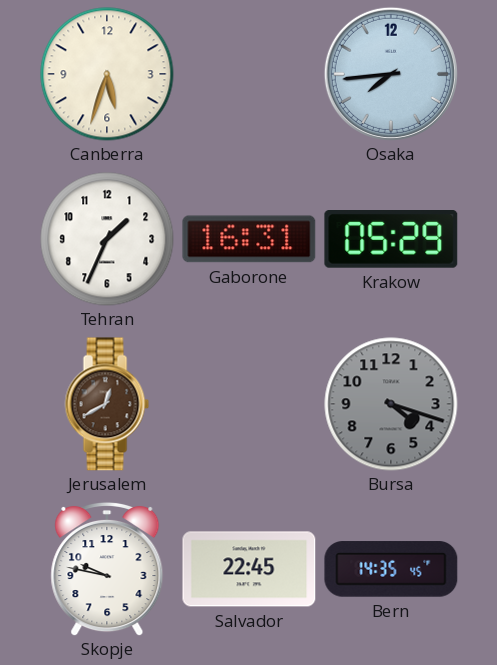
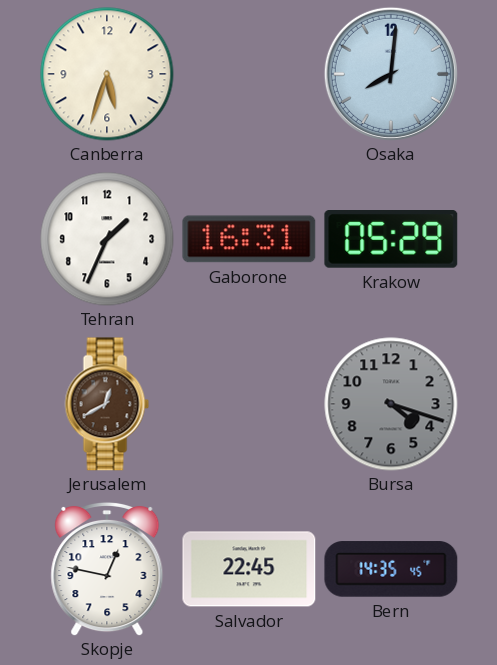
Osaka: 7:44 -> 8:01
Skopje: 9:47 -> 12:47
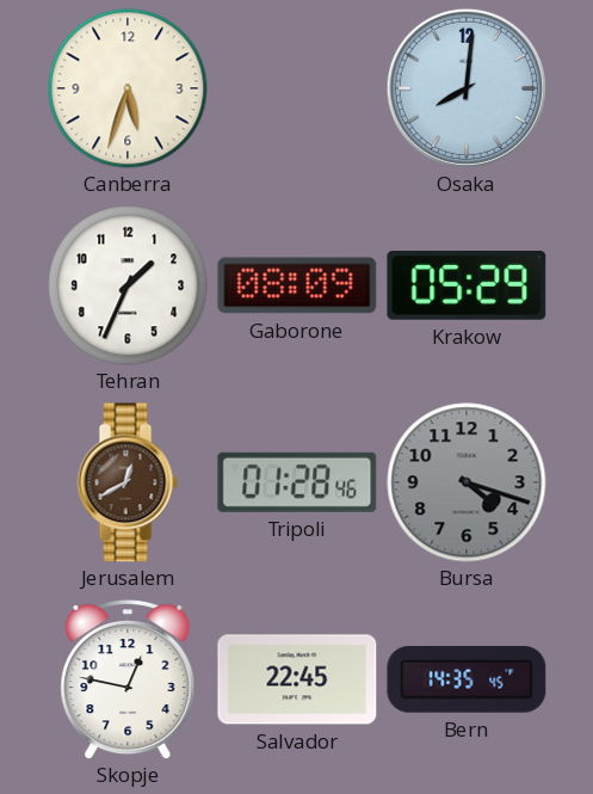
Gaborone: 16:31 -> 08:09
Tripoli: none -> 01:28
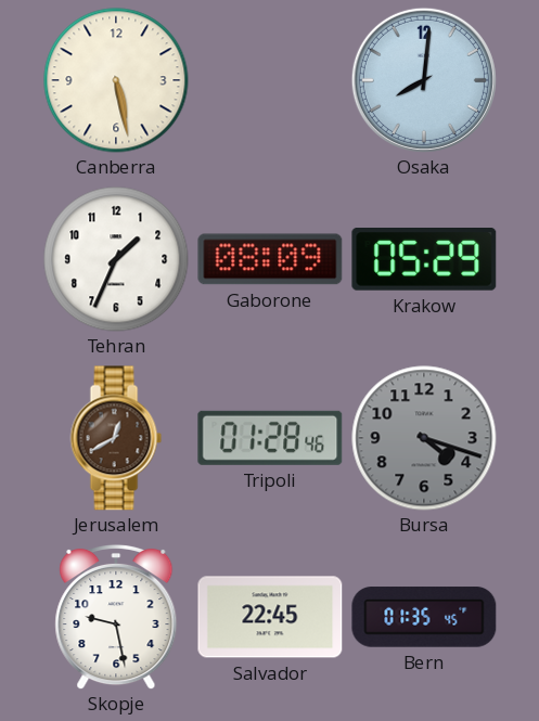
Canberra: 5:33 -> 5:28
Skopje: 12:47 -> 9:28
Bern: 14:35 -> 01:35
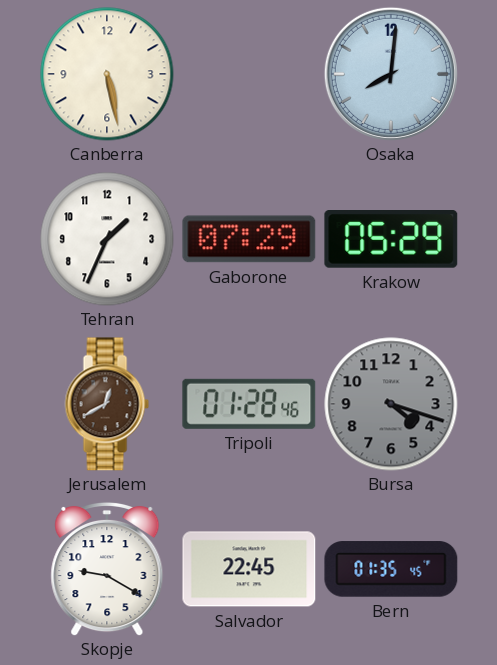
Gaborone: 08:09 -> 07:29
Skopje: 9:28 -> 9:20
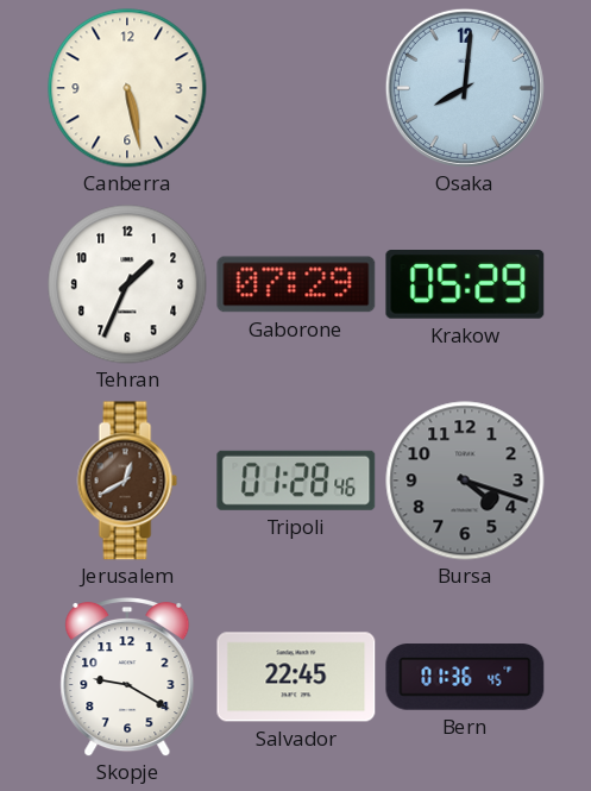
Bern: 01:35 -> 01:36
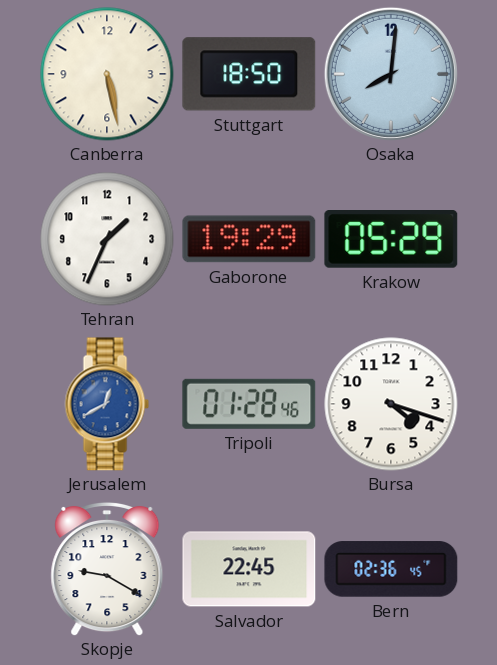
Stuttgart: none -> 18:50
Gaborone: 07:29 -> 19:29
Jerusalem dial: brown -> blue
Bursa dial: grey -> white
Bern: 01:36 -> 02:36
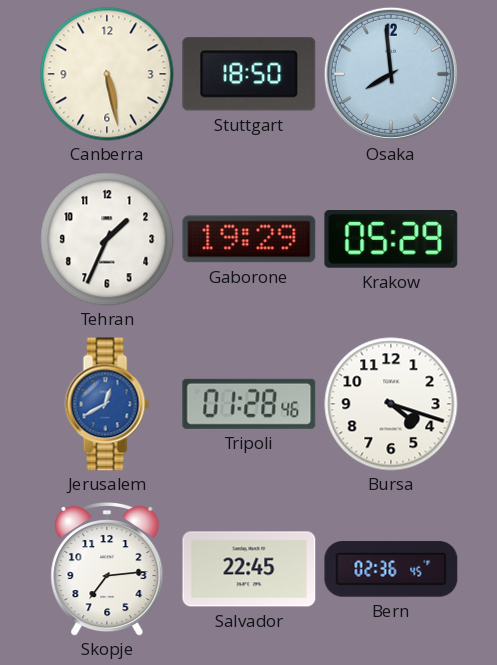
Osaka: 8:01 -> 7:59
Skopje: 9:20 -> 7:14
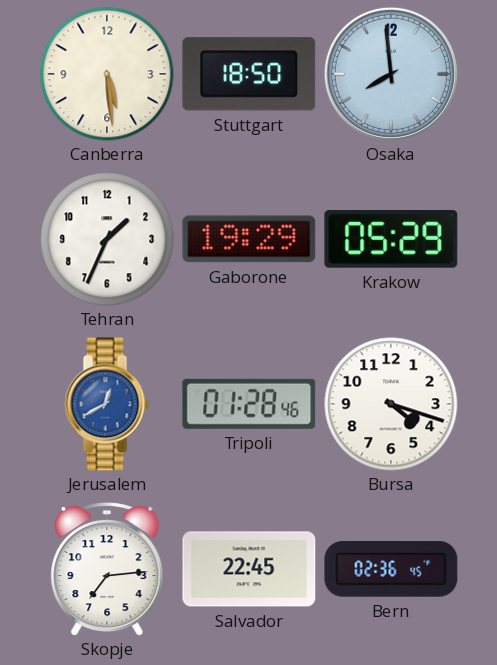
Canberra: 5:28 -> 5:29
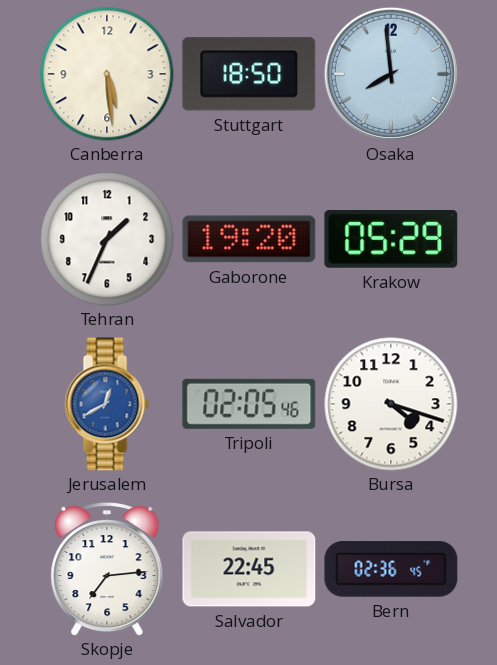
Gaborone: 19:29 -> 19:20
Tripoli: 01:28 -> 02:05
